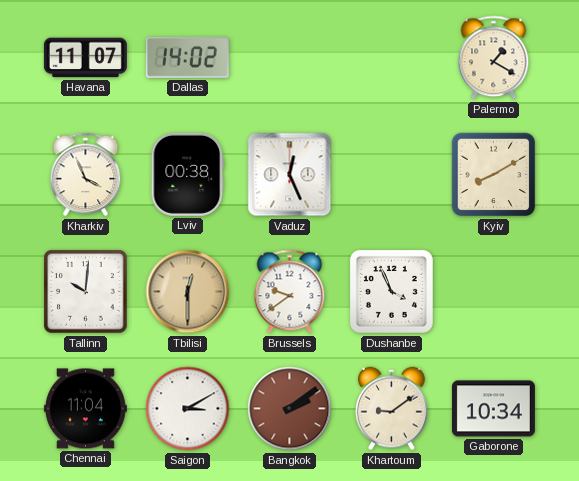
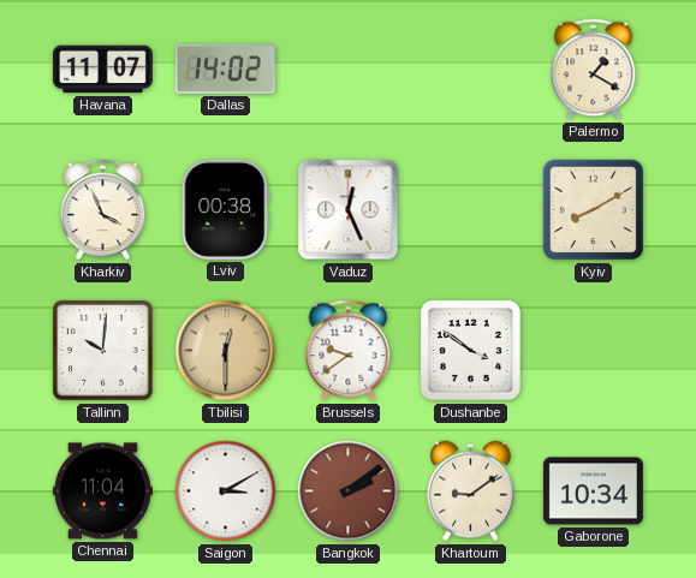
Dushanbe: 3:56 -> 3:51
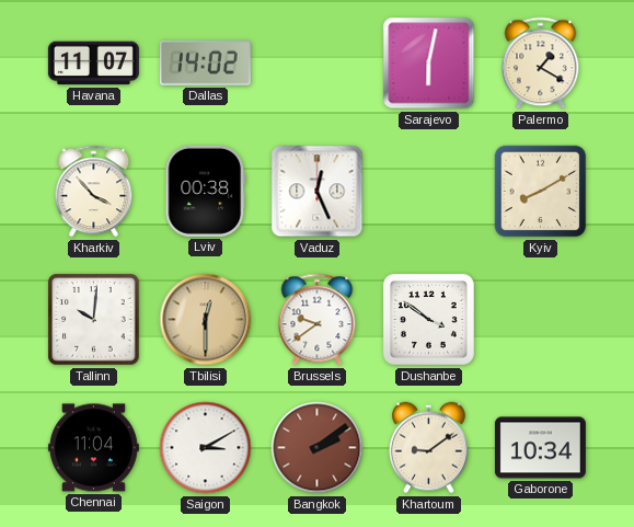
Sarajevo: none -> 6:02
Kharkiv: 3:56 -> 3:53
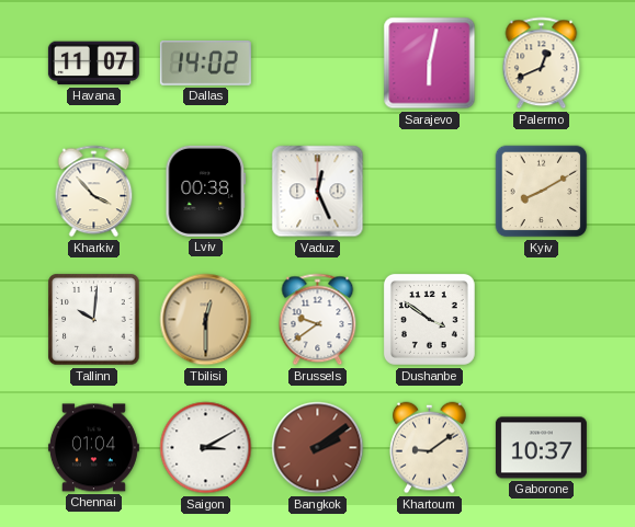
Palermo: 1:20 -> 12:41
Chennai: 11:04 -> 01:04
Gaborone: 10:34 -> 10:37
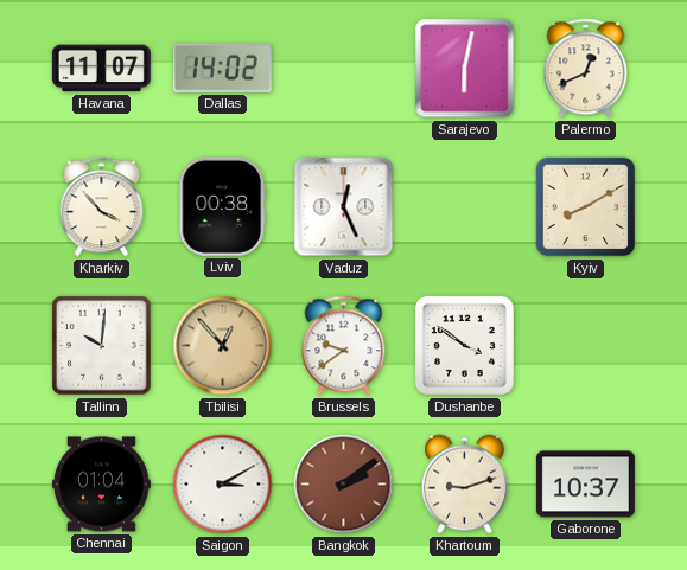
Tbilisi: 12:30 -> 12:53
Khartoum: 9:09 -> 9:12
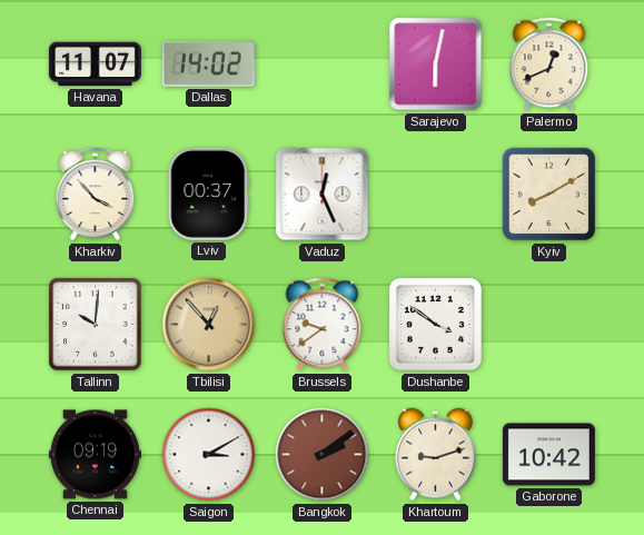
Lviv: 00:38 -> 00:37
Chennai: 01:04 -> 09:19
Gaborone: 10:37 -> 10:42
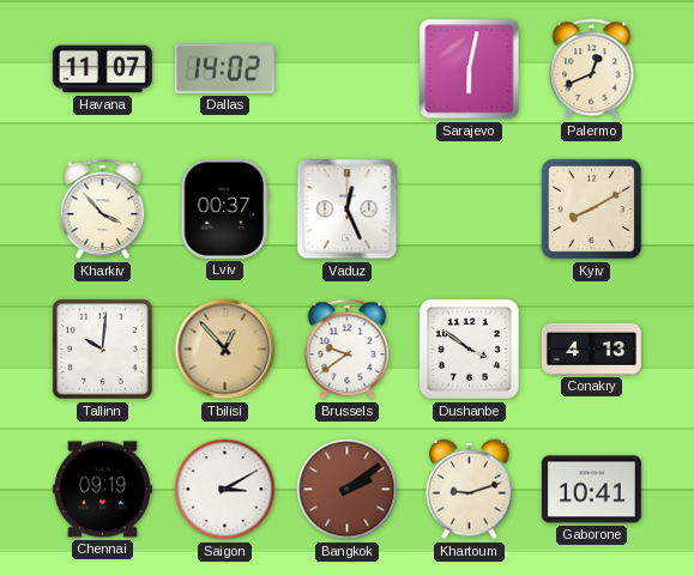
Conakry: none -> 4:13
Gaborone: 10:42 -> 10:41
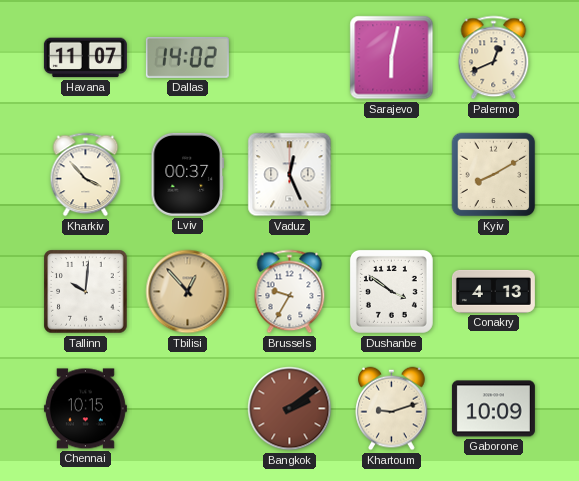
Brussels: 9:39 -> 9:35
Chennai: 09:19 -> 10:15
Saigon: 3:10 -> none
Gaborone: 10:41 -> 10:09
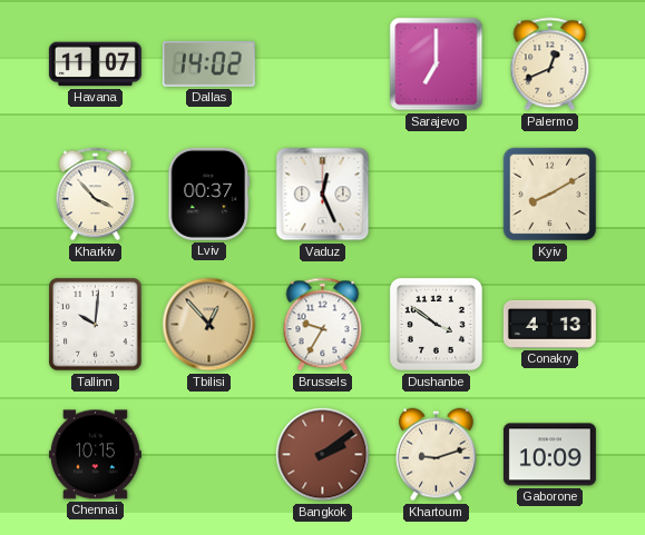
Sarajevo: 6:02 -> 7:00
